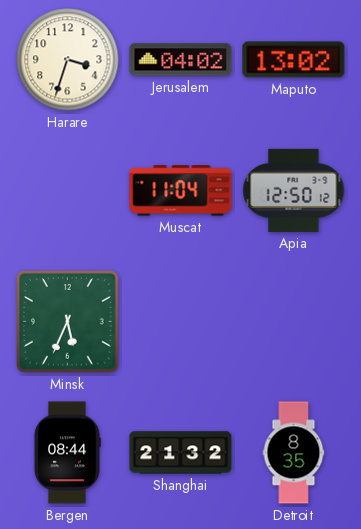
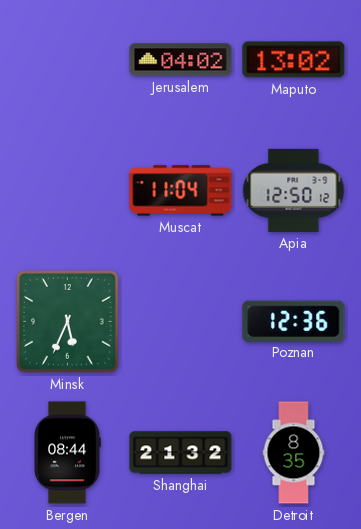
Harare: 3:33 -> none
Poznan: none -> 12:36
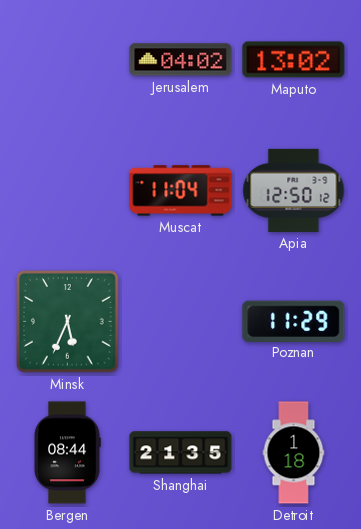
Poznan: 12:36 -> 11:29
Shanghai: 21:32 -> 21:35
Detroit: 8:35 -> 1:18
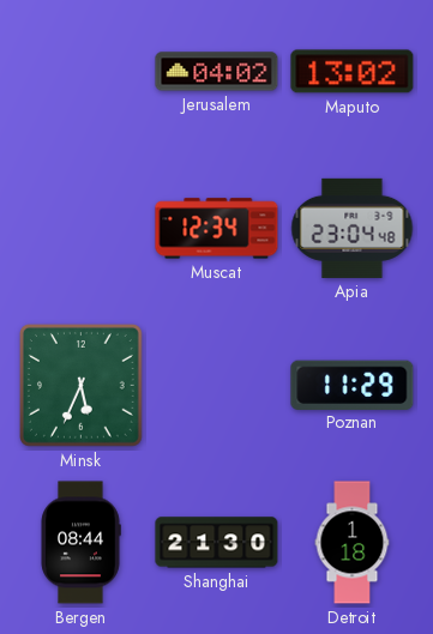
Muscat: 11:04 -> 12:34
Apia: 12:50 -> 23:04
Shanghai: 21:35 -> 21:30
